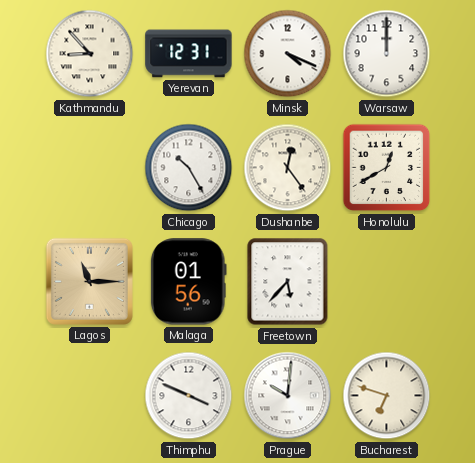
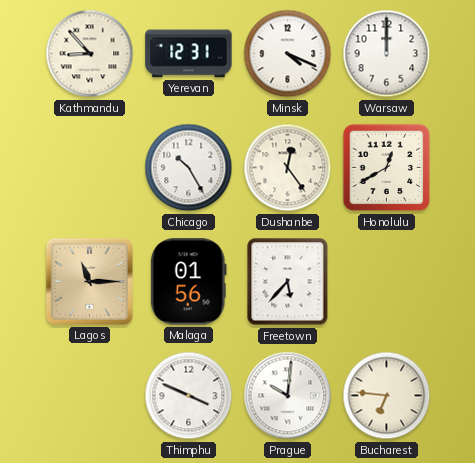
Bucharest: 6:48 -> 6:46
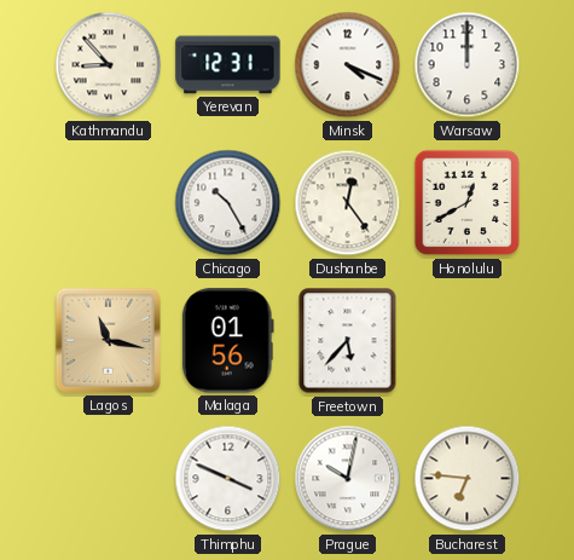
Lagos: 11:15 -> 11:17
Prague: 10:01 -> 10:02
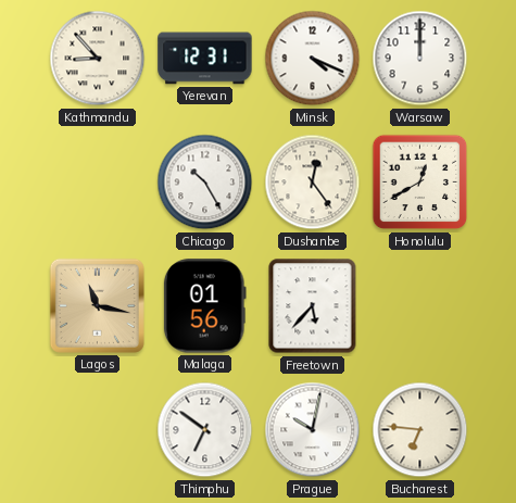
Thimphu: 3:49 -> 6:51
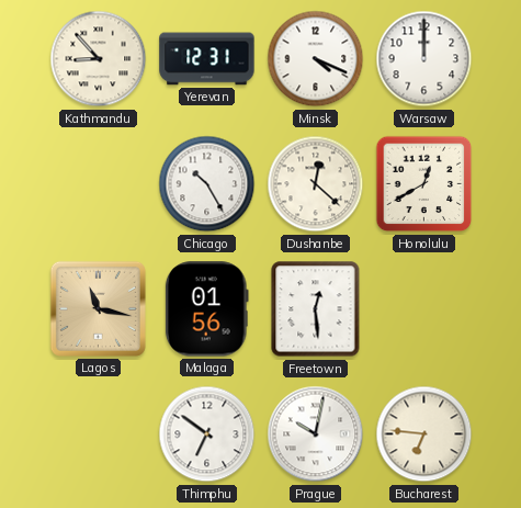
Dushanbe: 12:24 -> 12:22
Freetown: 5:37 -> 12:29
